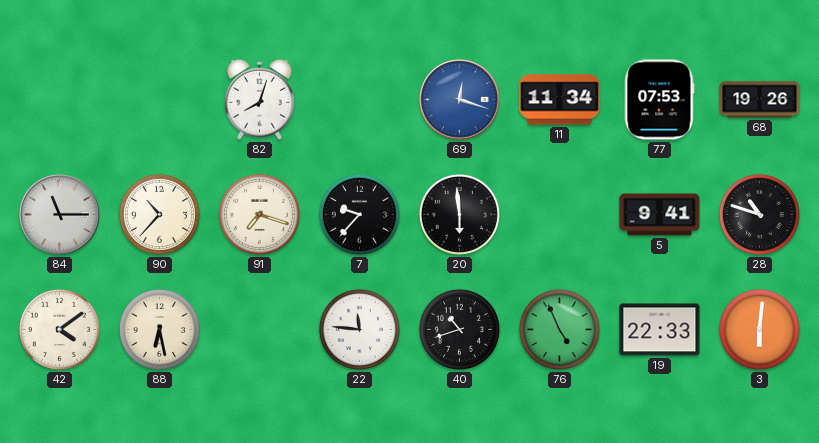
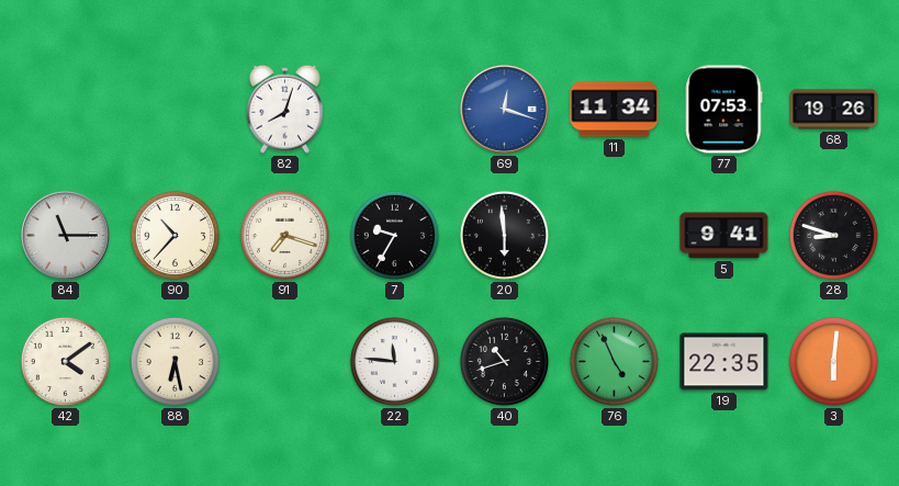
7: 9:37 -> 9:35
28: 10:48 -> 8:48
19: 22:33 -> 22:35
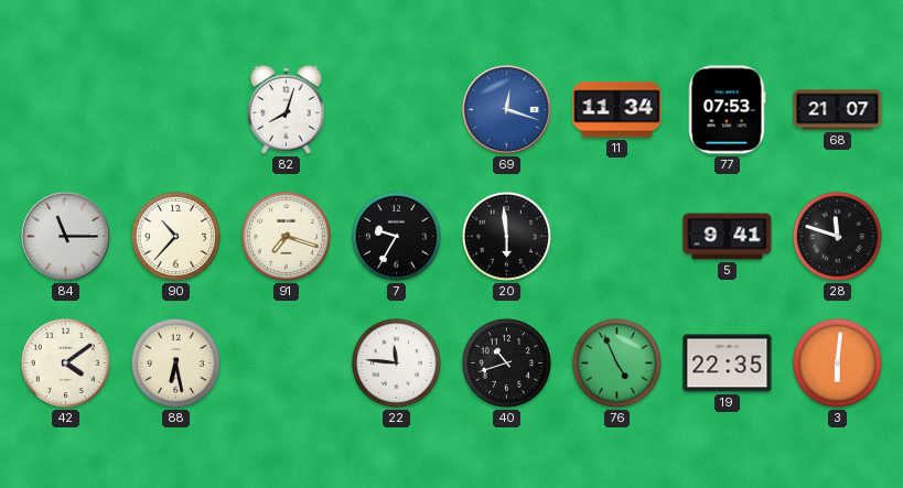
68: 19:26 -> 21:07
28: 8:48 -> 11:48
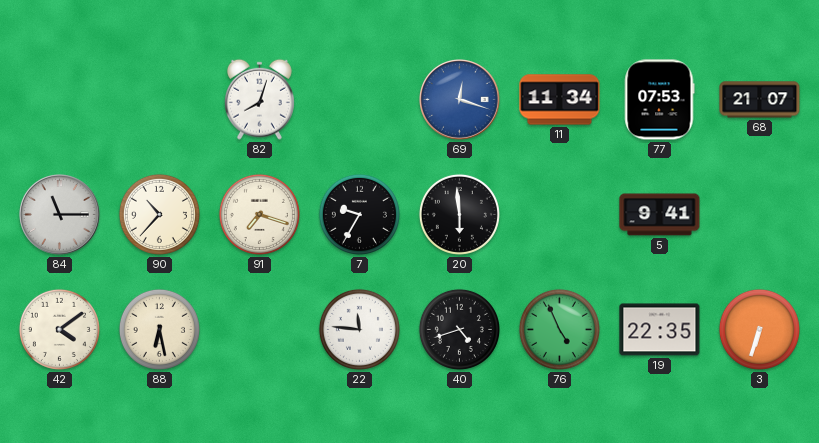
28: 11:48 -> none
40: 10:42 -> 4:42
3: 6:01 -> 6:33
